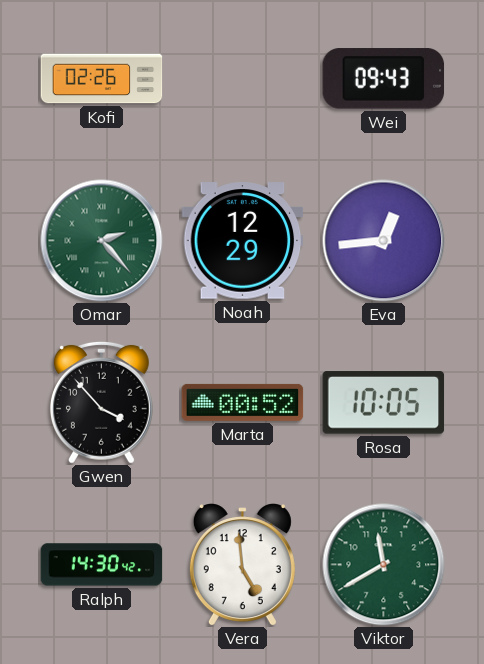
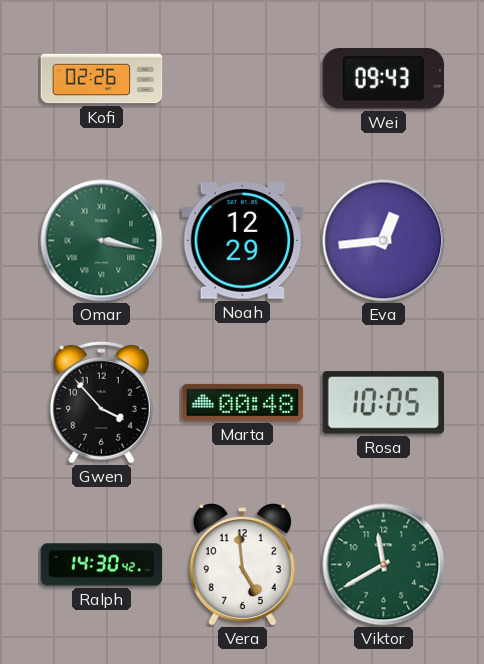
Omar: 2:23 -> 3:17
Marta: 00:52 -> 00:48
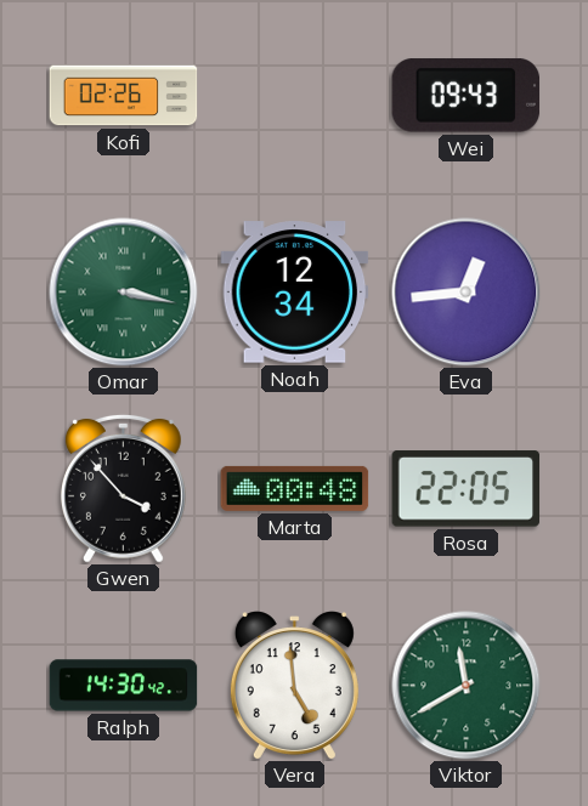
Noah: 12:29 -> 12:34
Rosa: 10:05 -> 22:05
